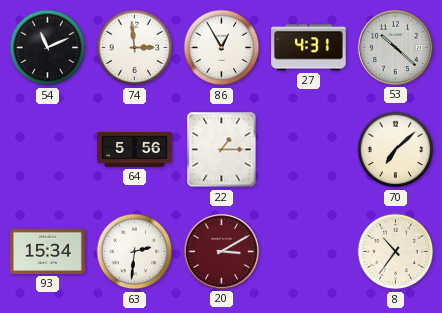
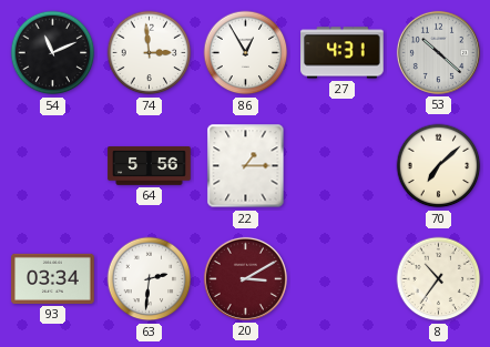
93: 15:34 -> 03:34
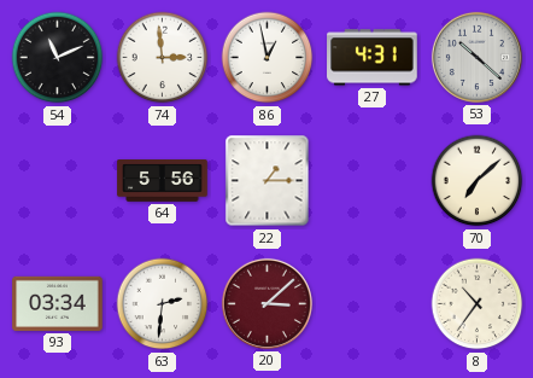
86: 12:55 -> 12:58
20: 3:10 -> 3:08
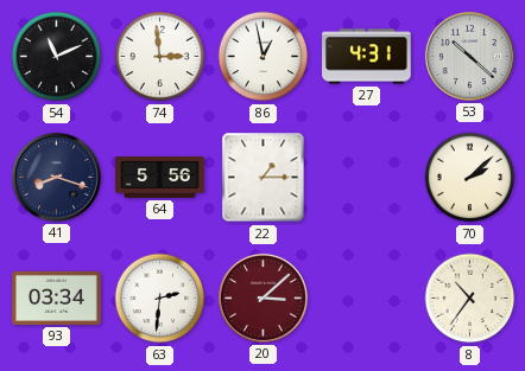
41: none -> 8:18
70: 7:08 -> 2:08
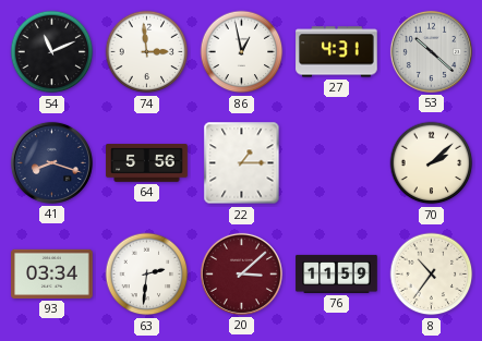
76: none -> 11:59
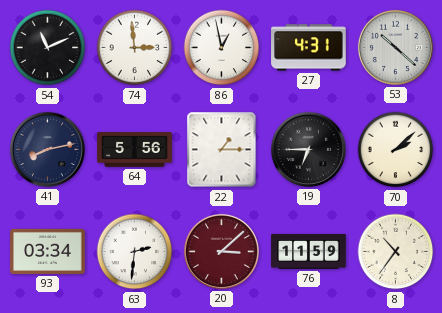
41: 8:18 -> 8:13
19: none -> 6:45
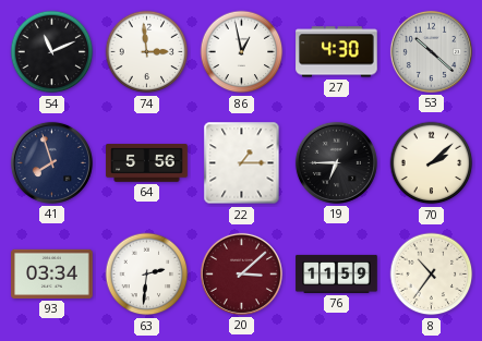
27: 4:31 -> 4:30
41: 8:13 -> 7:57
